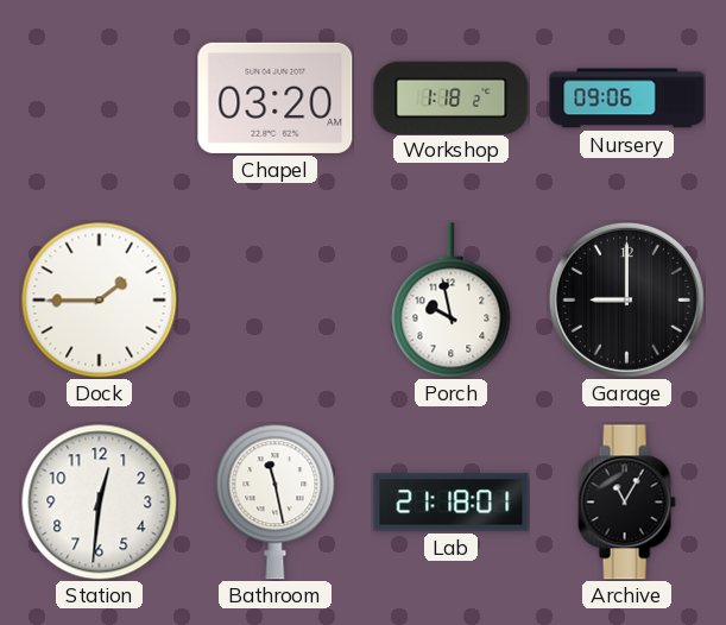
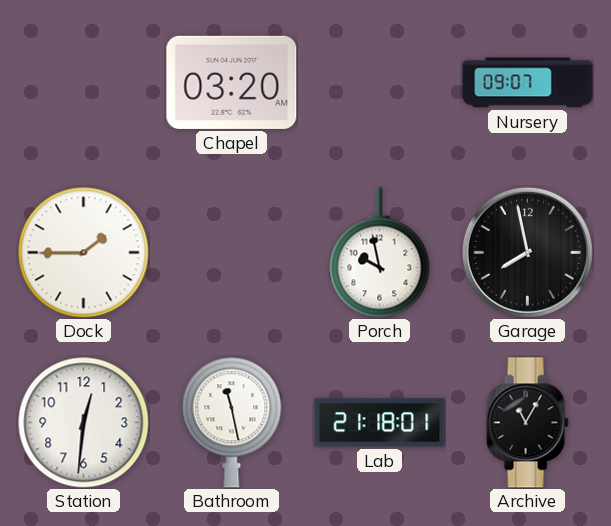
Workshop: 1:18 -> none
Nursery: 09:06 -> 09:07
Garage: 9:00 -> 7:58
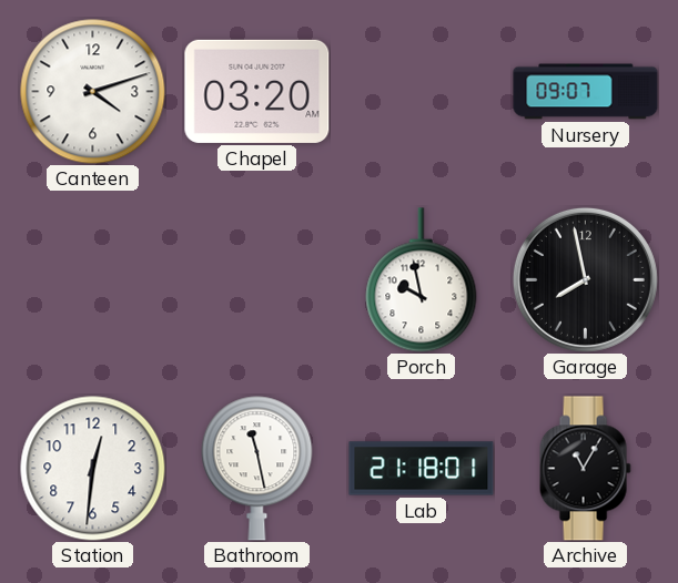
Canteen: none -> 4:12
Dock: 1:45 -> none
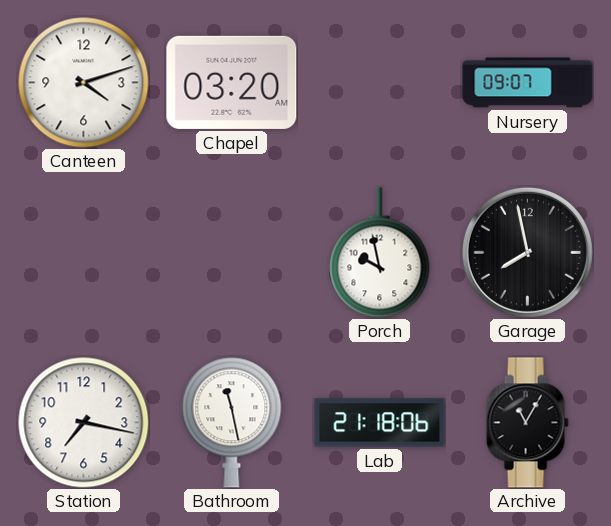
Station: 12:31 -> 7:17
Lab: 21:18:01 -> 21:18:06
